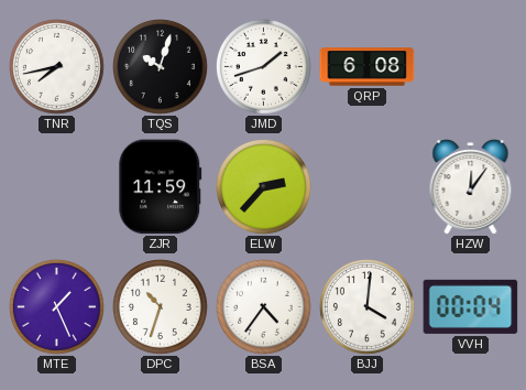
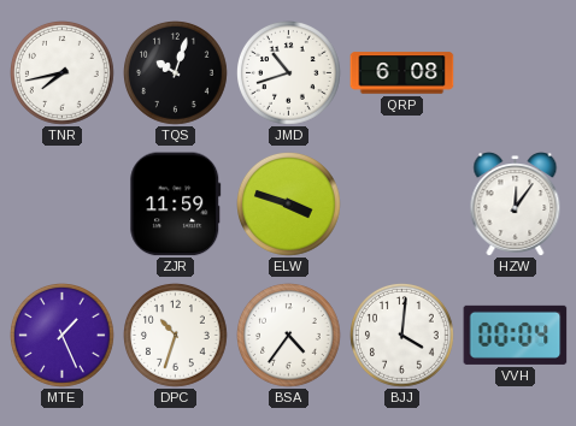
JMD: 1:42 -> 10:42
ELW: 2:37 -> 3:48
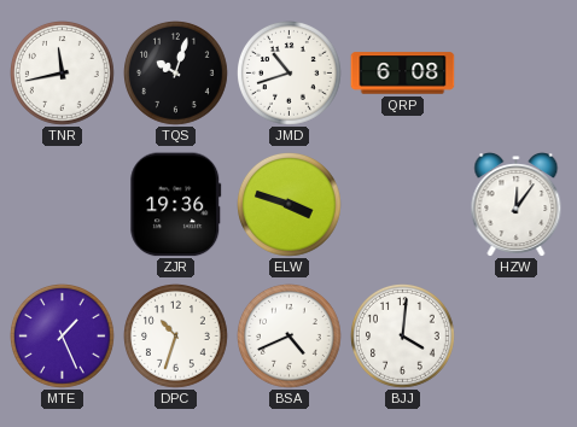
TNR: 7:43 -> 11:43
ZJR: 11:59 -> 19:36
BSA: 4:36 -> 4:41
VVH: 00:04 -> none
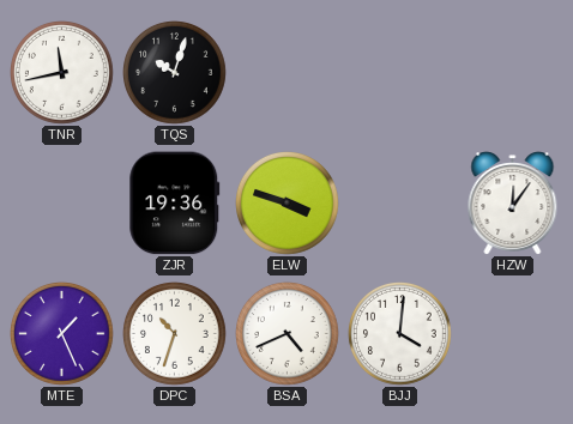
JMD: 10:42 -> none
QRP: 6:08 -> none
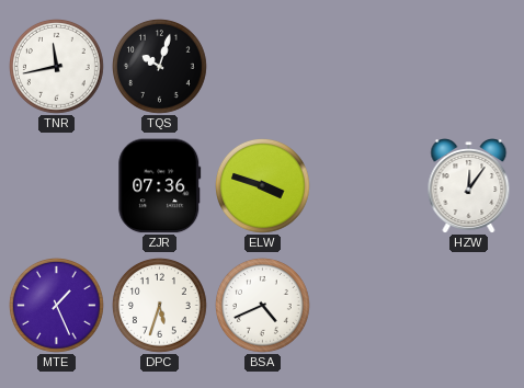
ZJR: 19:36 -> 07:36
DPC: 10:33 -> 5:33
BJJ: 4:01 -> none
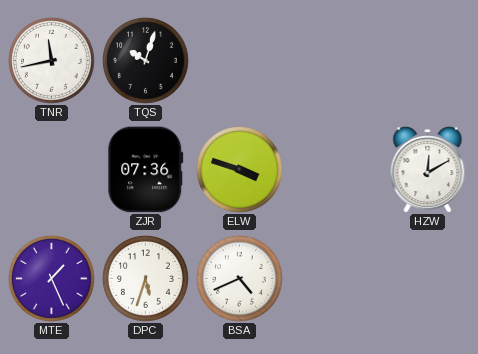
HZW: 12:06 -> 12:10
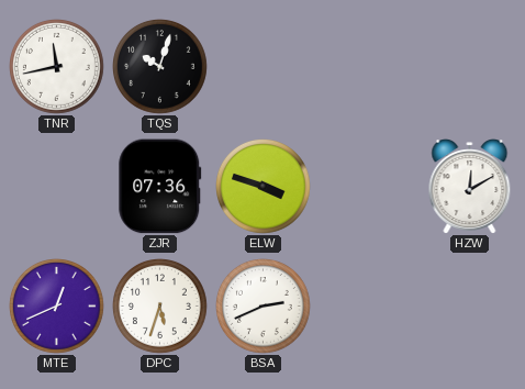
MTE: 1:26 -> 12:41
BSA: 4:41 -> 2:41
